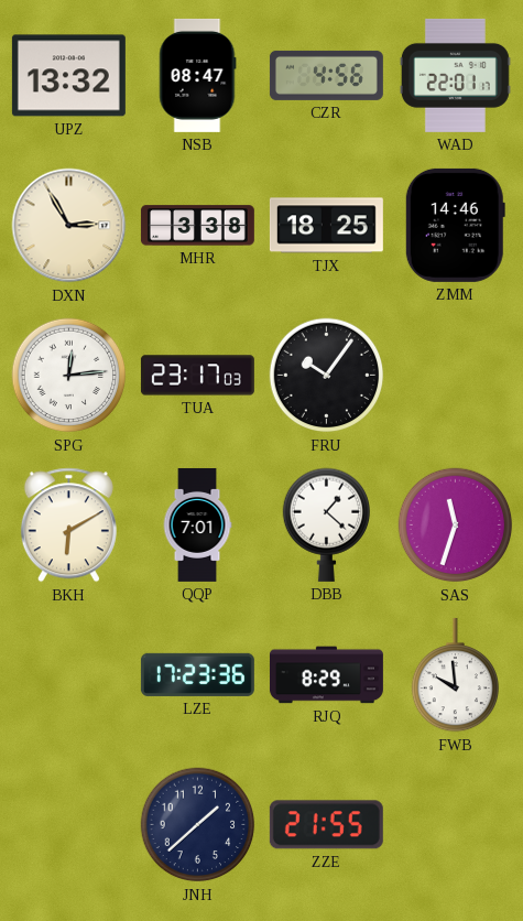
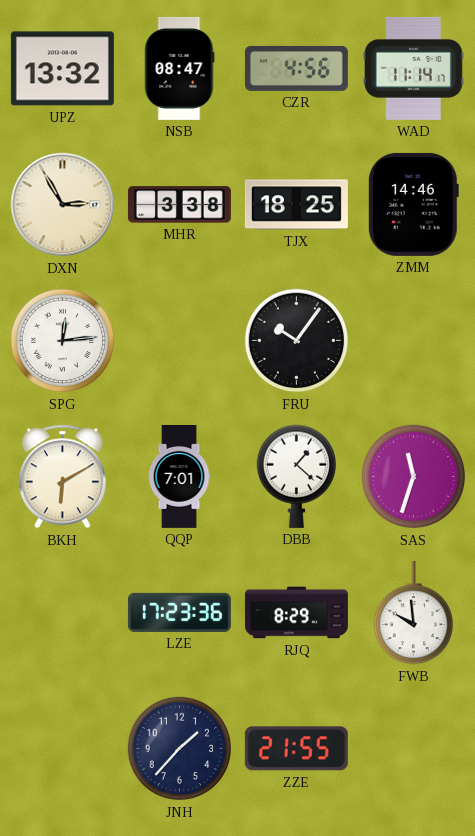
WAD: 22:01 -> 11:14
TUA: 23:17 -> none
JNH: 1:38 -> 1:37
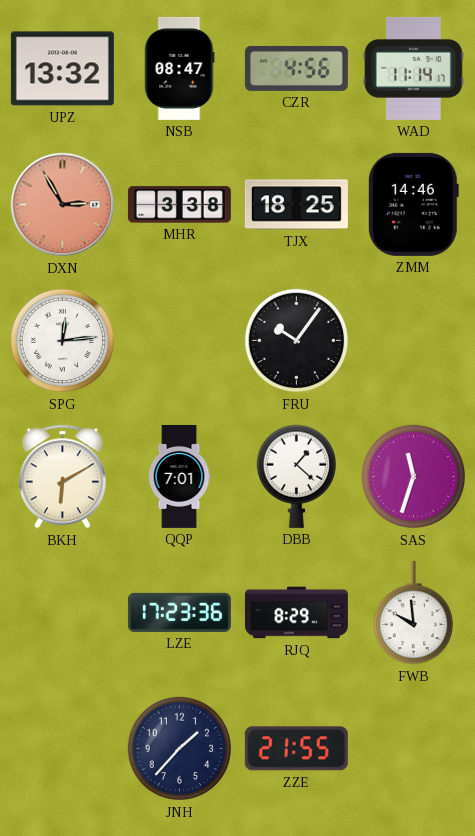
DXN dial: cream -> salmon
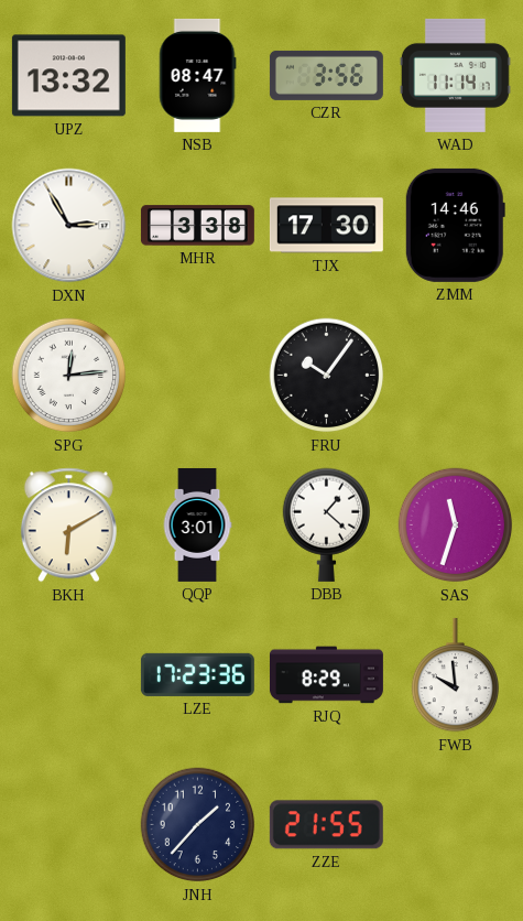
CZR: 4:56 -> 3:56
DXN dial: salmon -> white
TJX: 18:25 -> 17:30
QQP: 7:01 -> 3:01
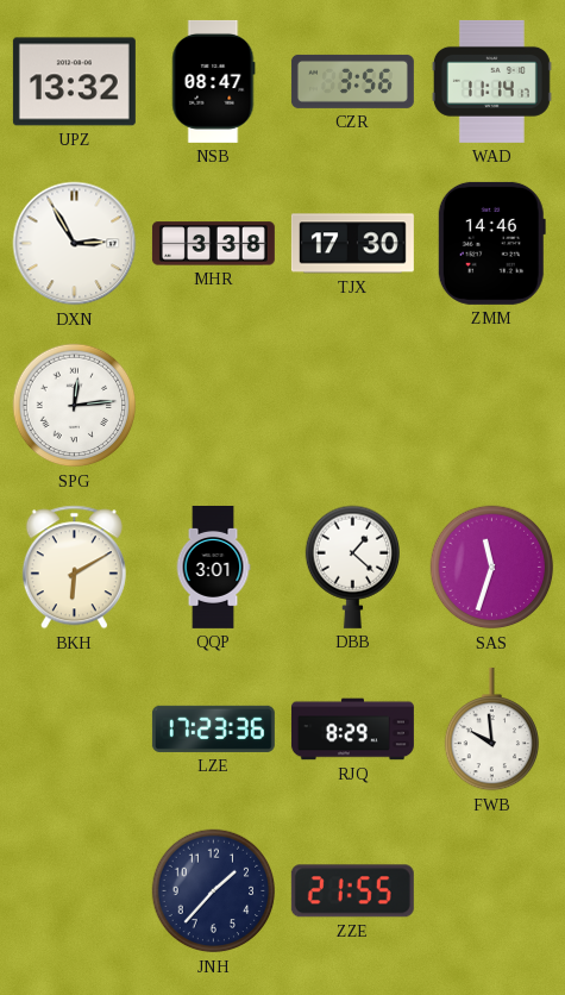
FRU: 10:06 -> none
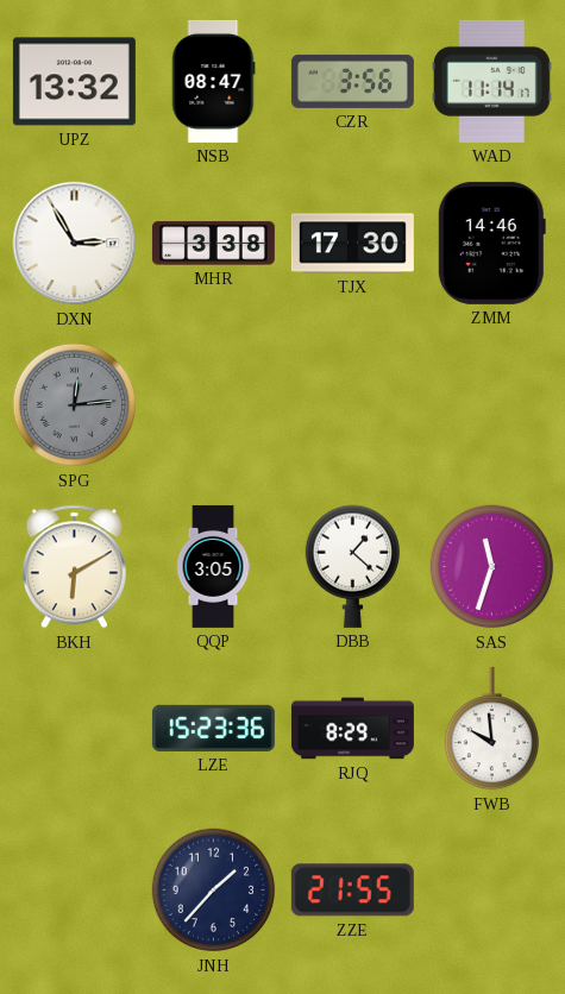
SPG dial: white -> grey
QQP: 3:01 -> 3:05
LZE: 17:23 -> 15:23
